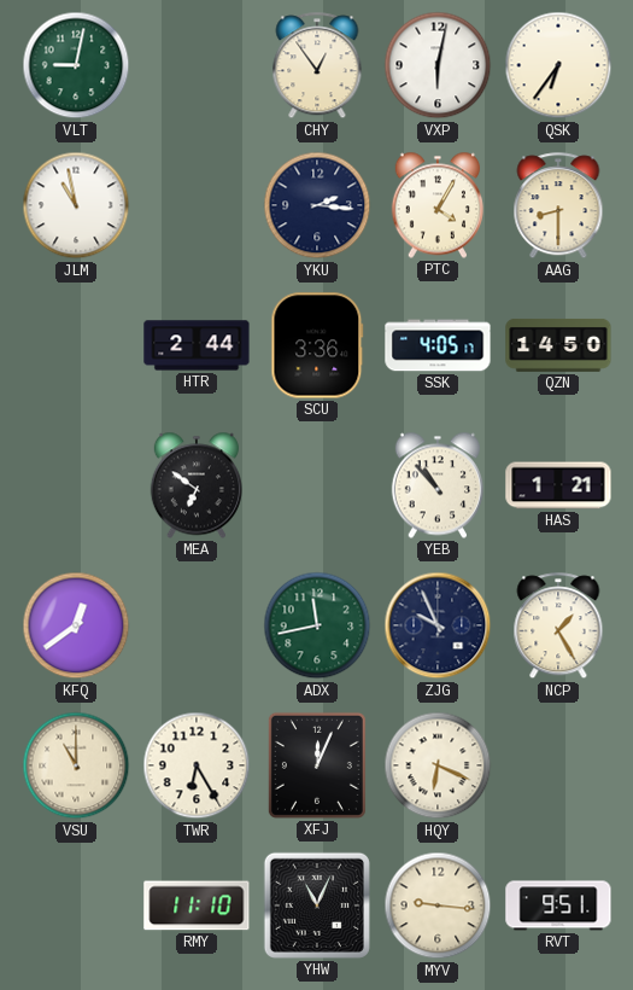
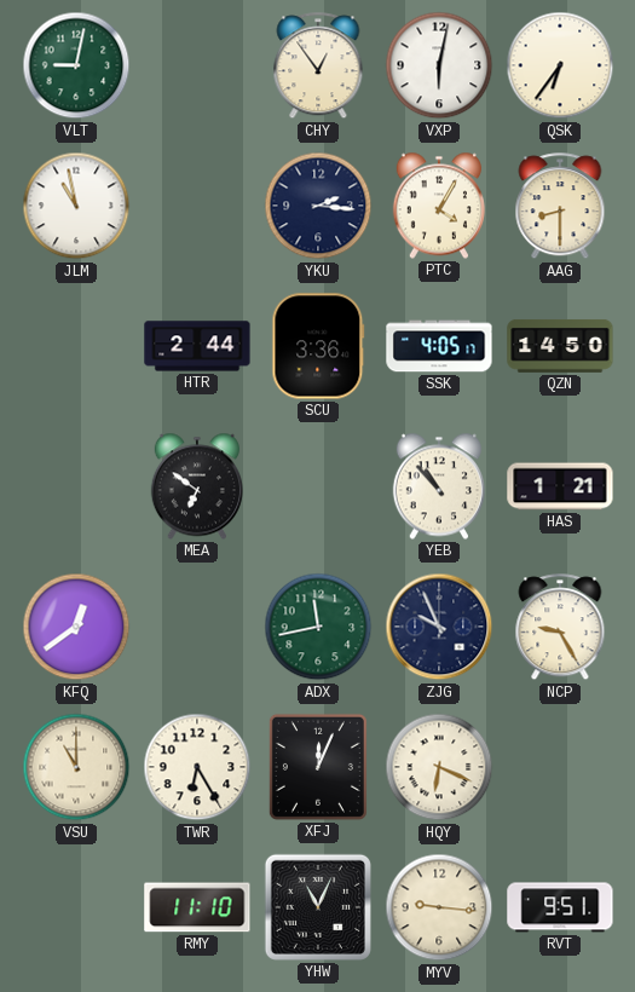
NCP: 1:25 -> 9:25
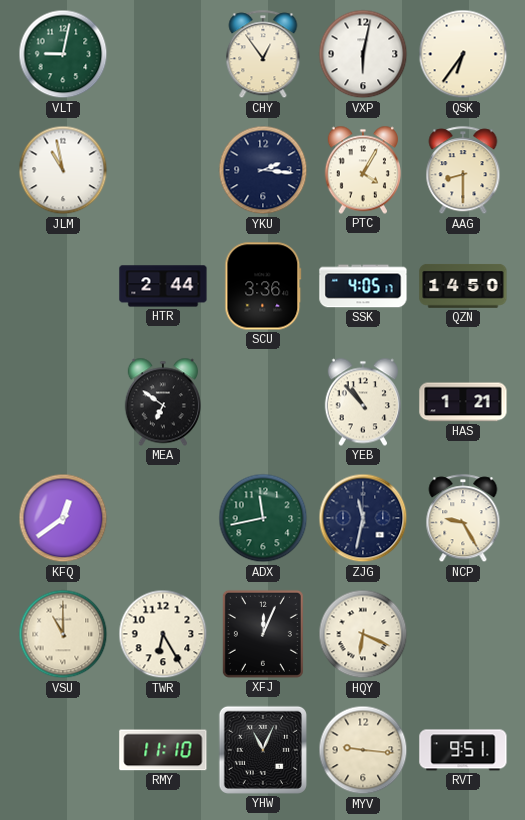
ZJG: 9:56 -> 11:32
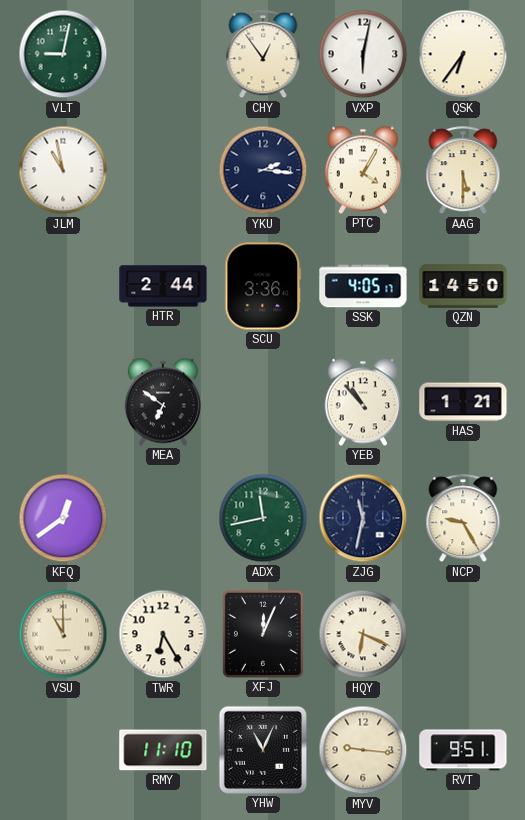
AAG: 8:30 -> 5:30
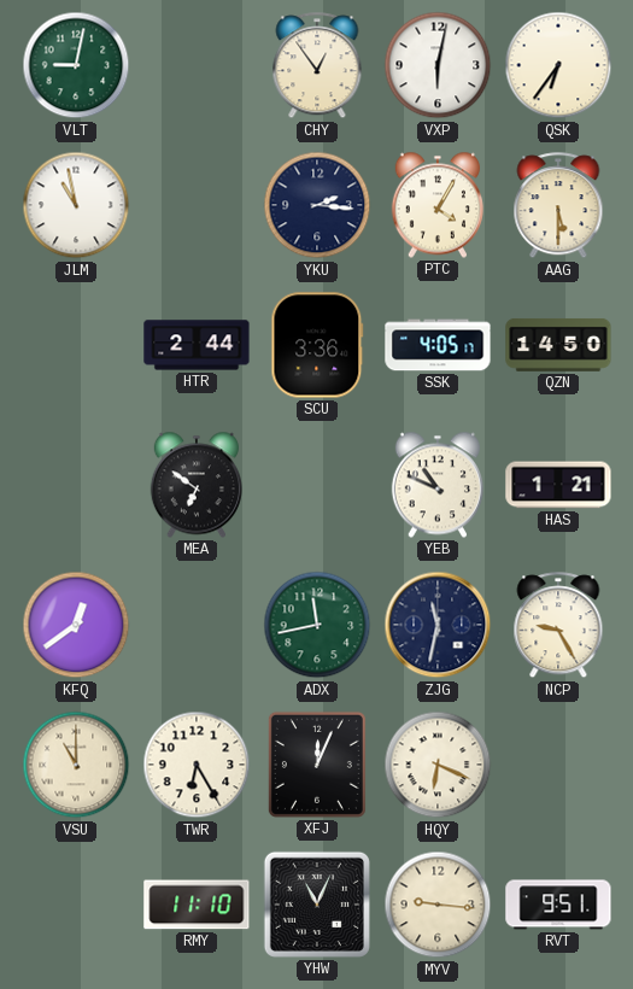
YEB: 10:53 -> 10:49
